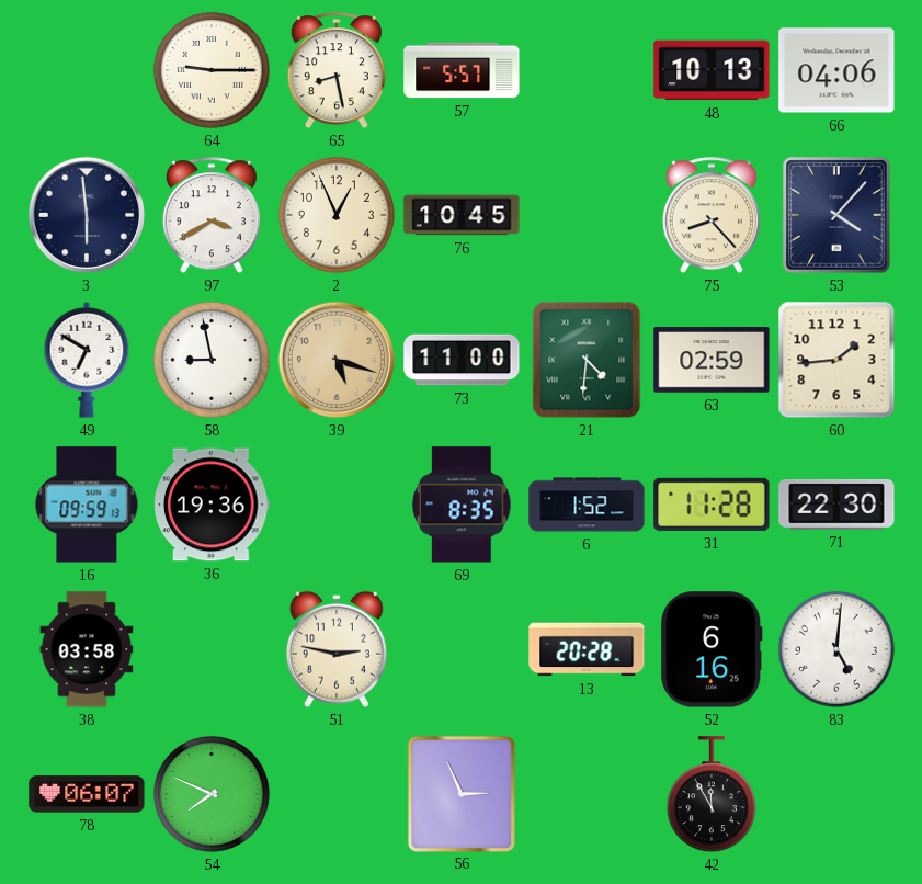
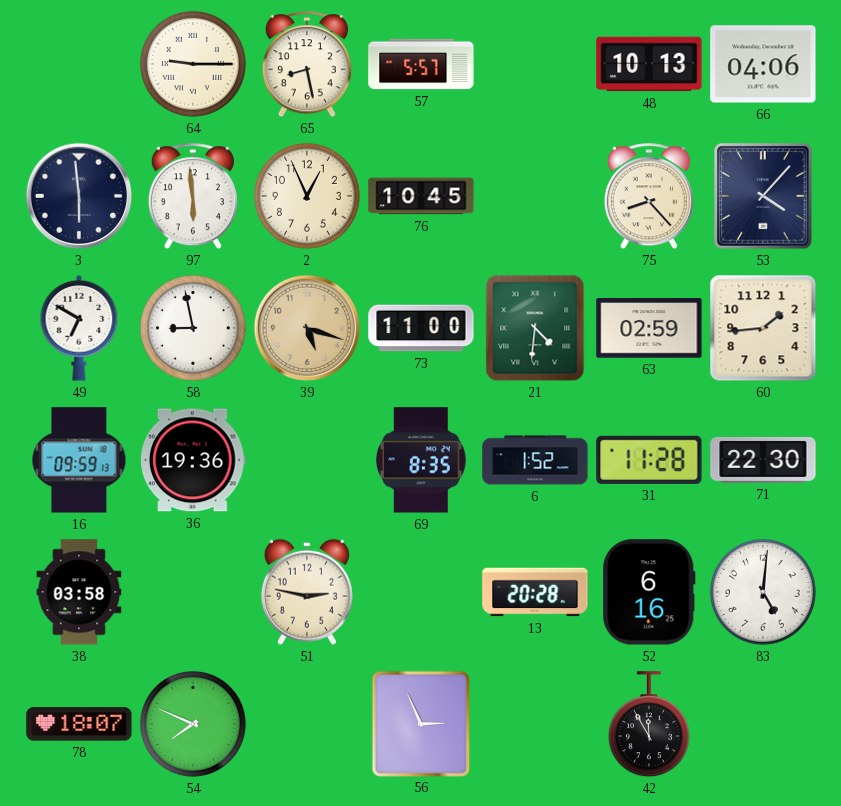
97: 3:40 -> 5:59
78: 06:07 -> 18:07
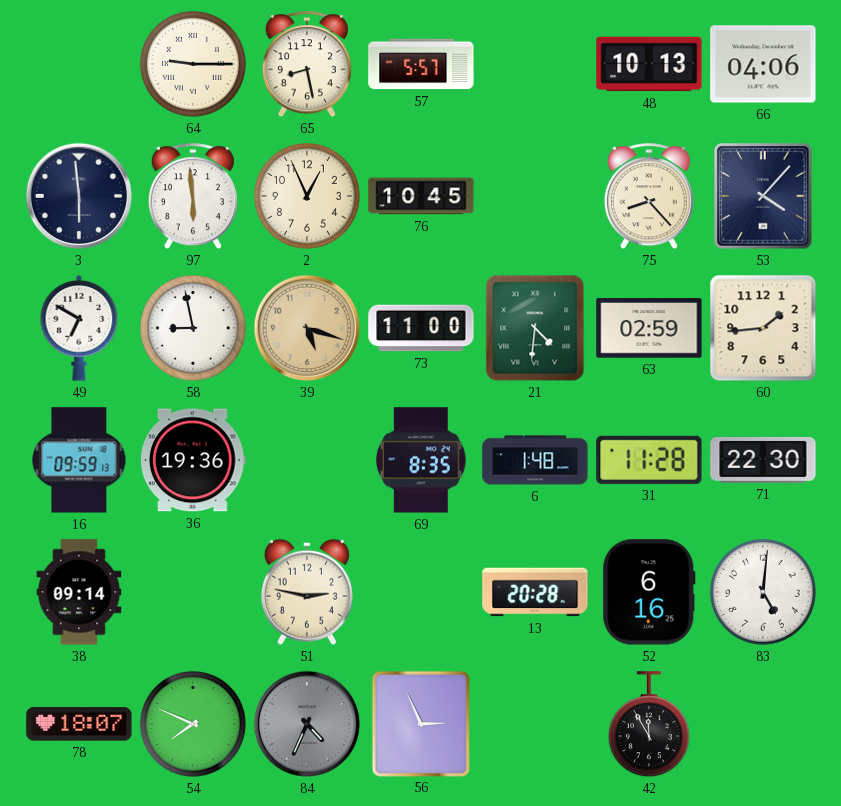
6: 1:52 -> 1:48
38: 03:58 -> 09:14
84: none -> 4:34
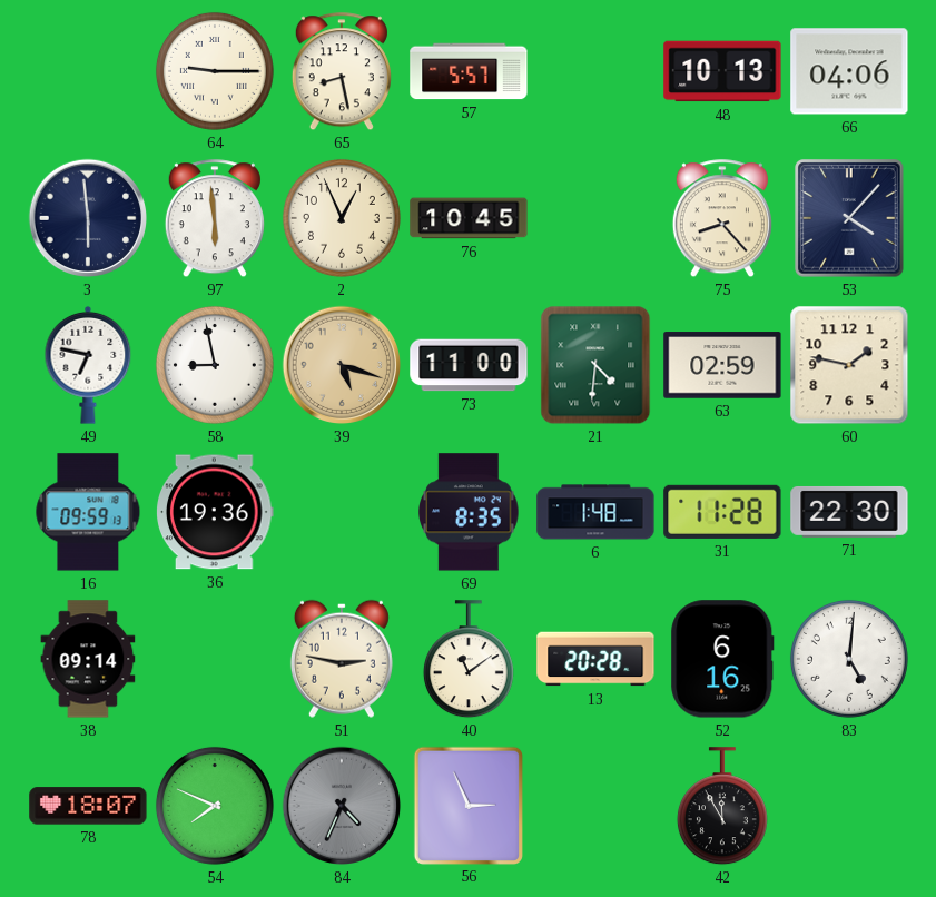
49: 6:50 -> 6:47
60: 1:44 -> 1:47
40: none -> 11:09
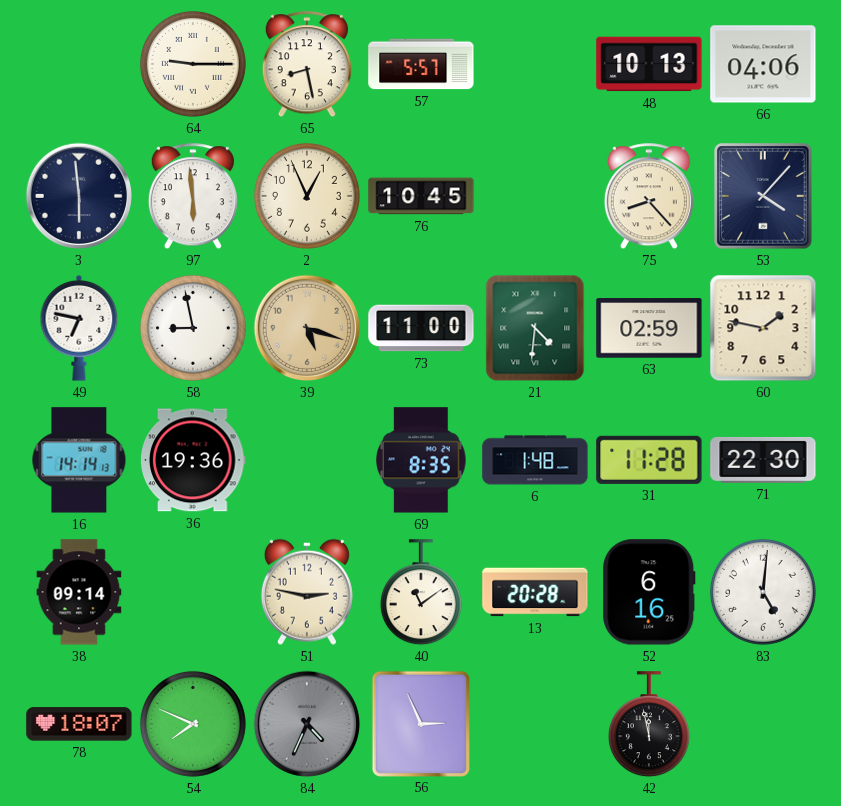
16: 09:59 -> 14:14
42: 11:55 -> 11:58
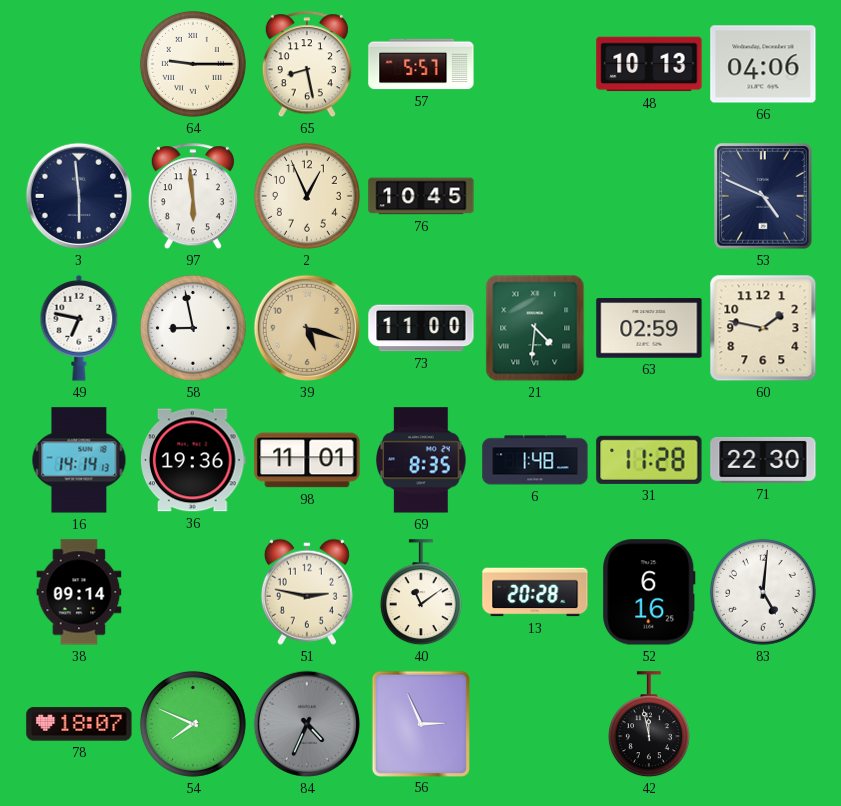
75: 8:23 -> none
53: 4:07 -> 4:49
98: none -> 11:01
